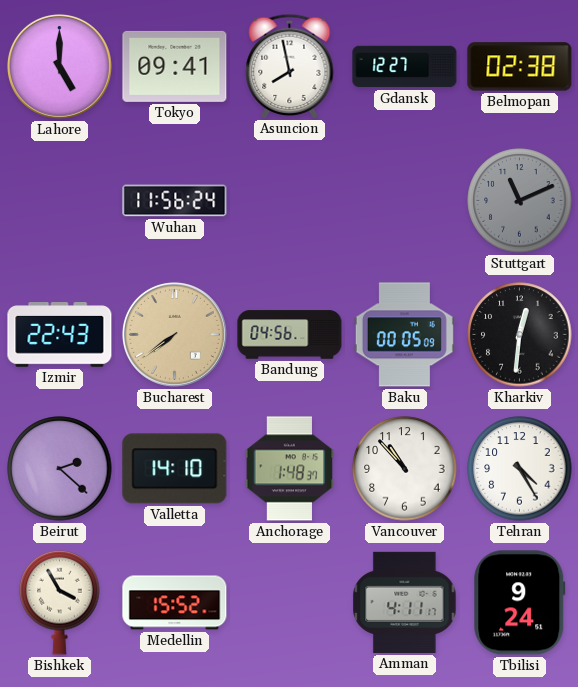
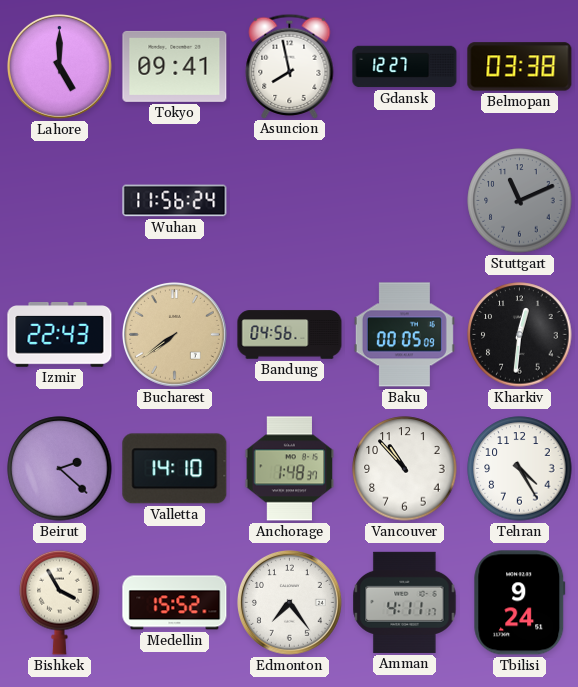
Belmopan: 02:38 -> 03:38
Edmonton: none -> 7:24
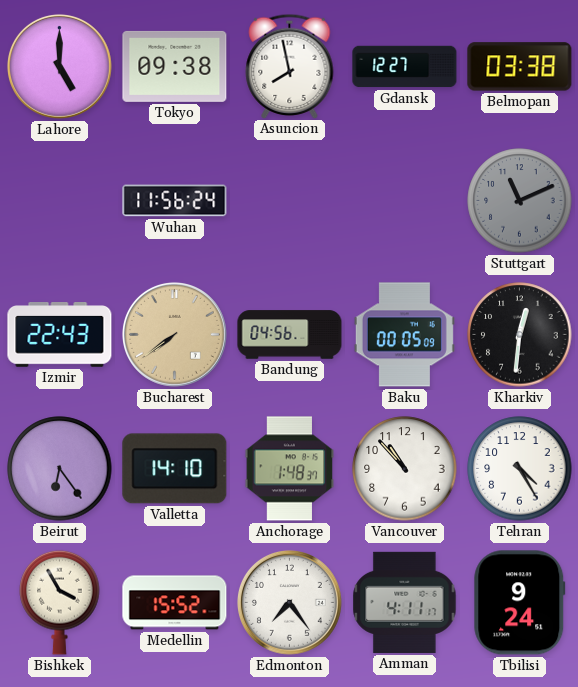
Tokyo: 09:41 -> 09:38
Beirut: 2:22 -> 6:24
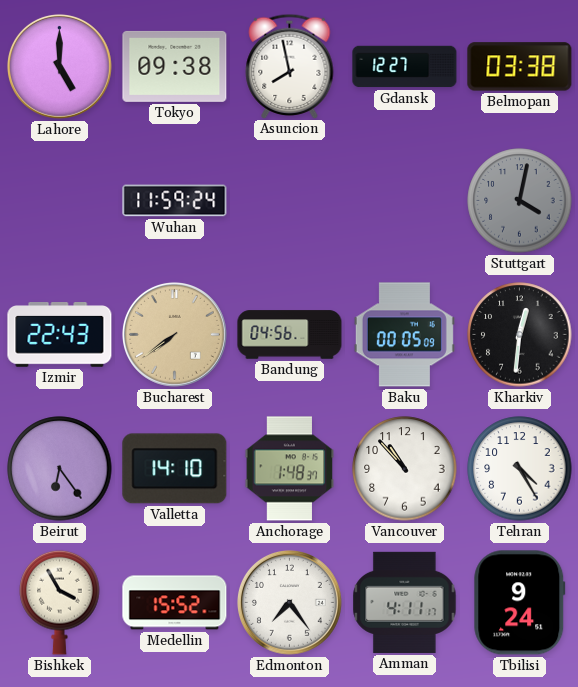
Wuhan: 11:56 -> 11:59
Stuttgart: 11:11 -> 4:02
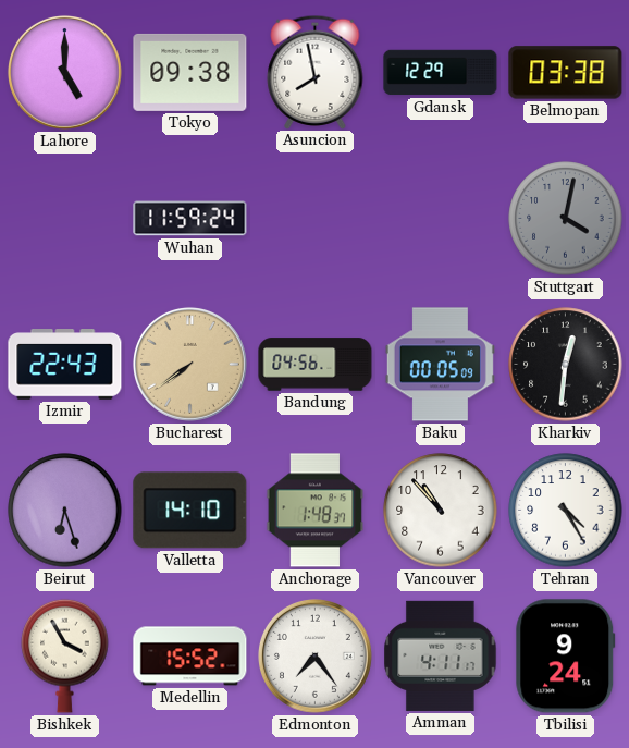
Gdansk: 12:27 -> 12:29
Beirut: 6:24 -> 6:27
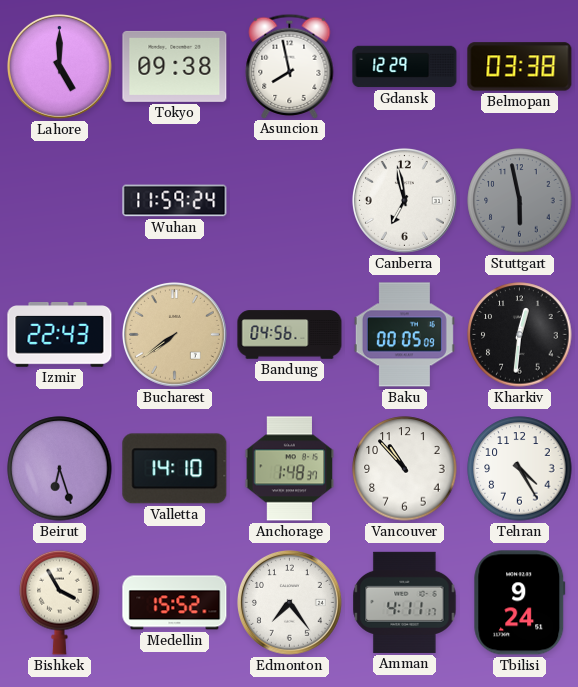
Canberra: none -> 6:58
Stuttgart: 4:02 -> 5:58
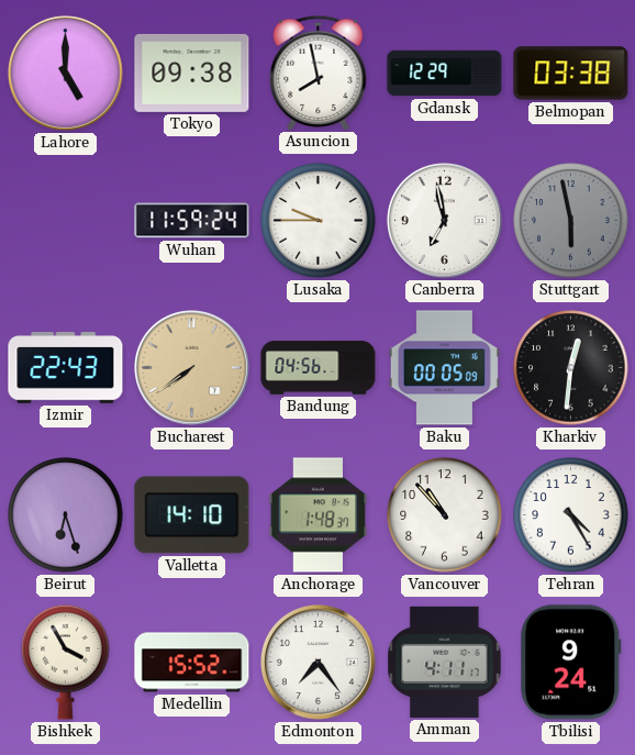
Lusaka: none -> 9:45
